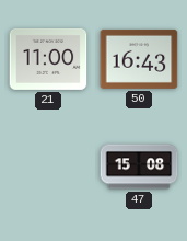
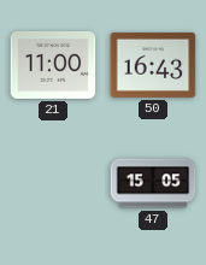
47: 15:08 -> 15:05
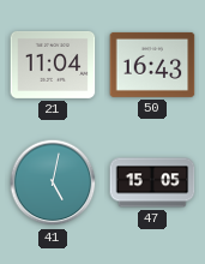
21: 11:00 -> 11:04
41: none -> 5:02
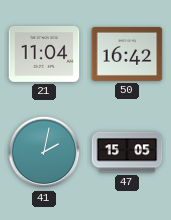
50: 16:43 -> 16:42
41: 5:02 -> 2:02
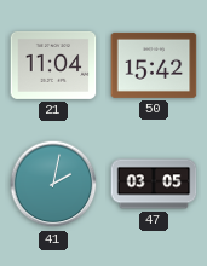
50: 16:42 -> 15:42
47: 15:05 -> 03:05
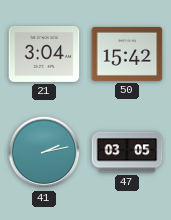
21: 11:04 -> 3:04
41: 2:02 -> 2:13
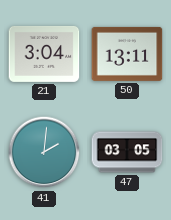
50: 15:42 -> 13:11
41: 2:13 -> 2:01
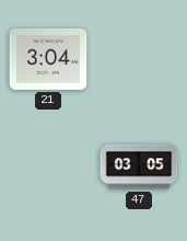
50: 13:11 -> none
41: 2:01 -> none
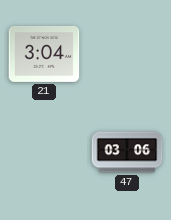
47: 03:05 -> 03:06
